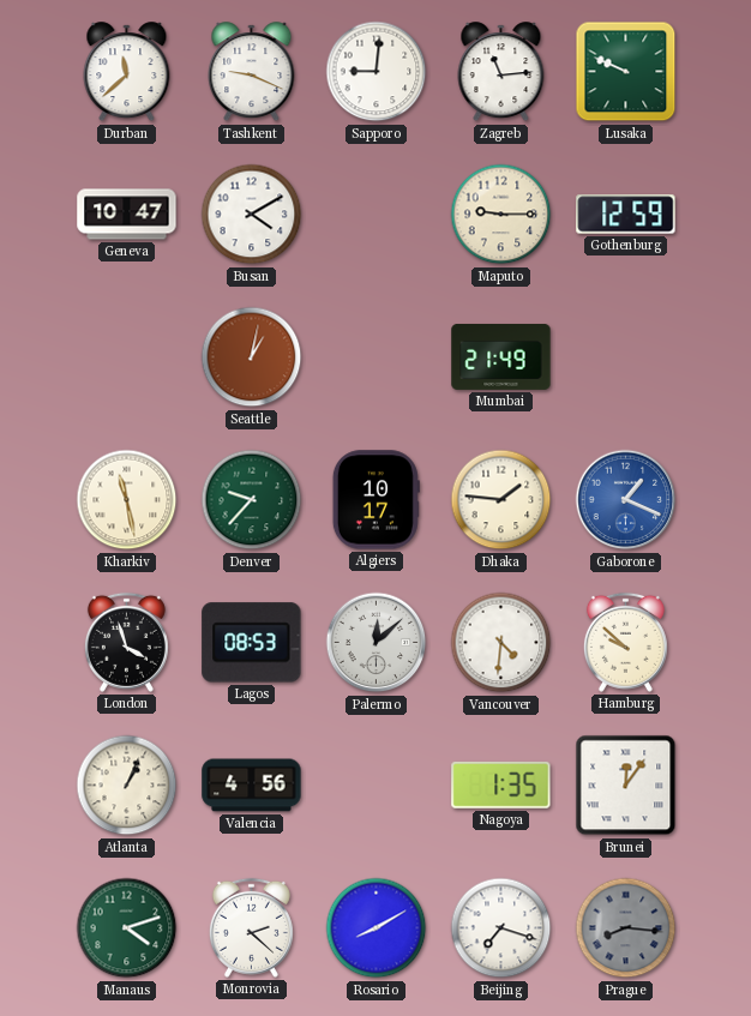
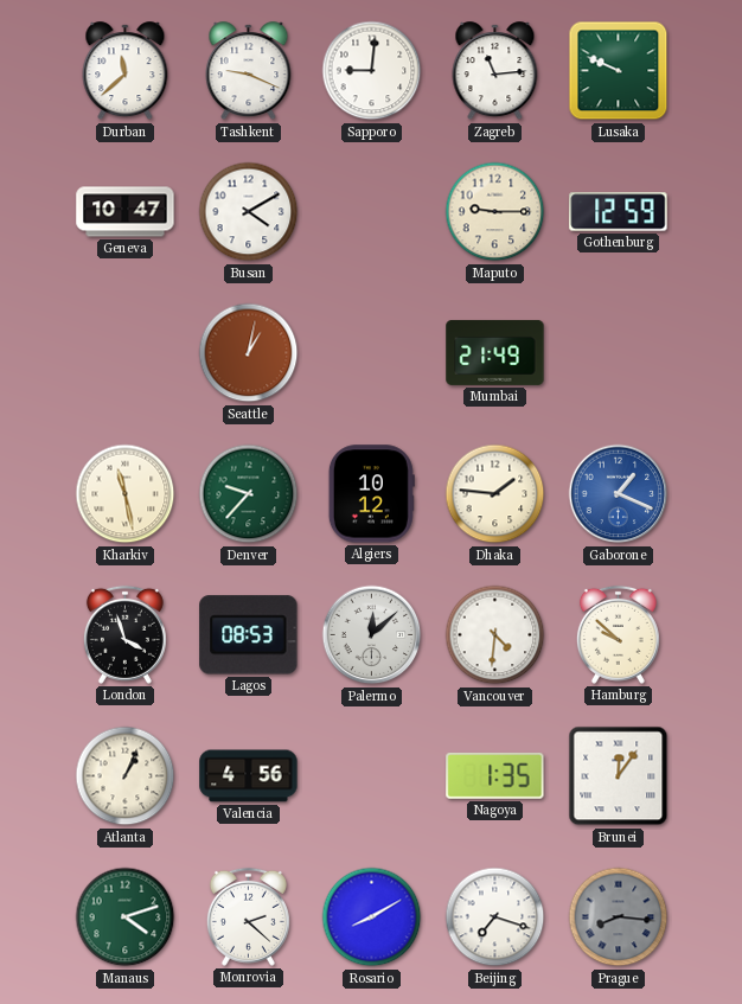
Algiers: 10:17 -> 10:12
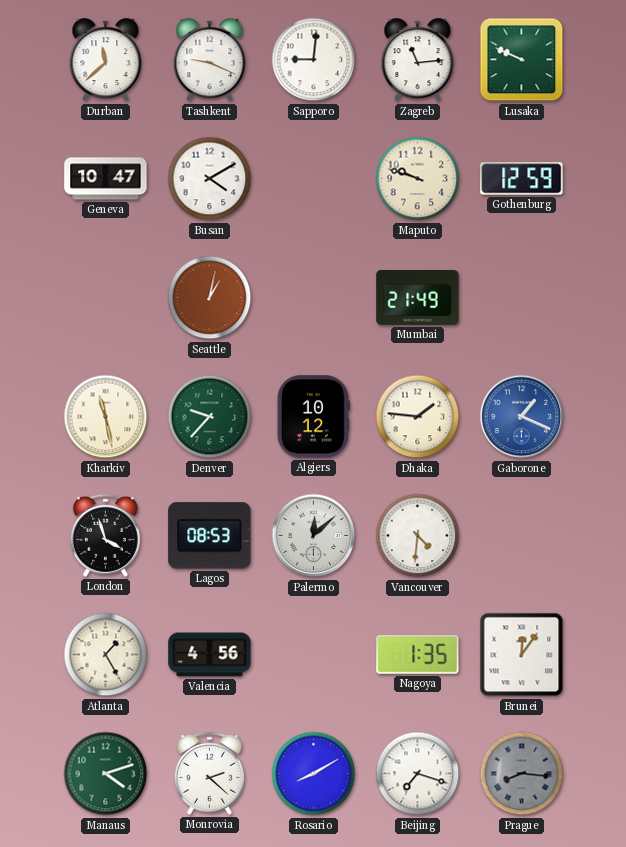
Maputo: 9:15 -> 9:48
Hamburg: 9:52 -> none
Atlanta: 1:04 -> 1:25
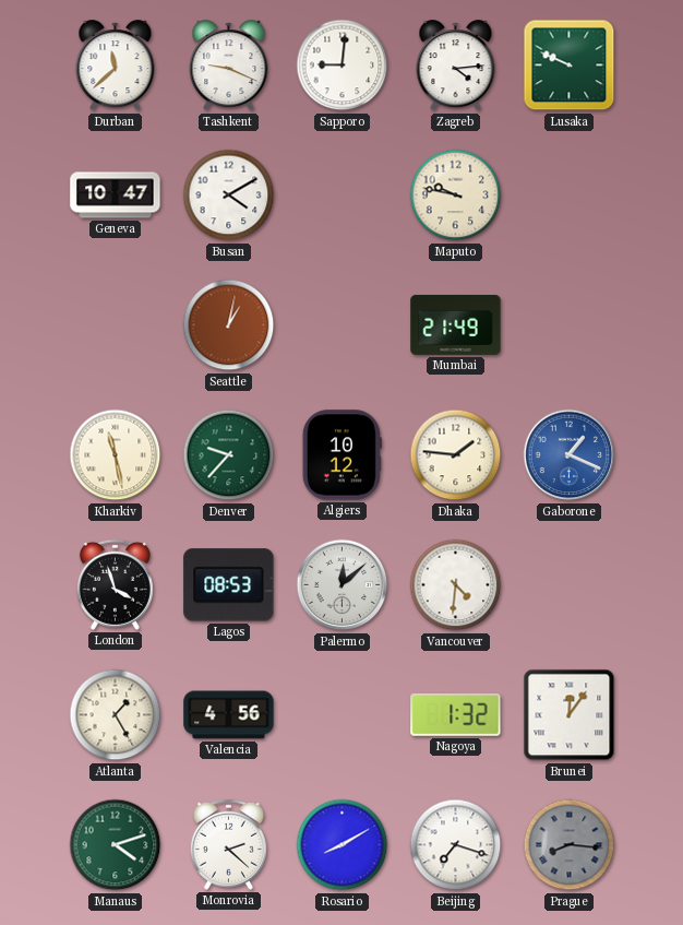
Zagreb: 11:14 -> 4:14
Maputo: 9:48 -> 9:47
Gothenburg: 12:59 -> none
Nagoya: 1:35 -> 1:32
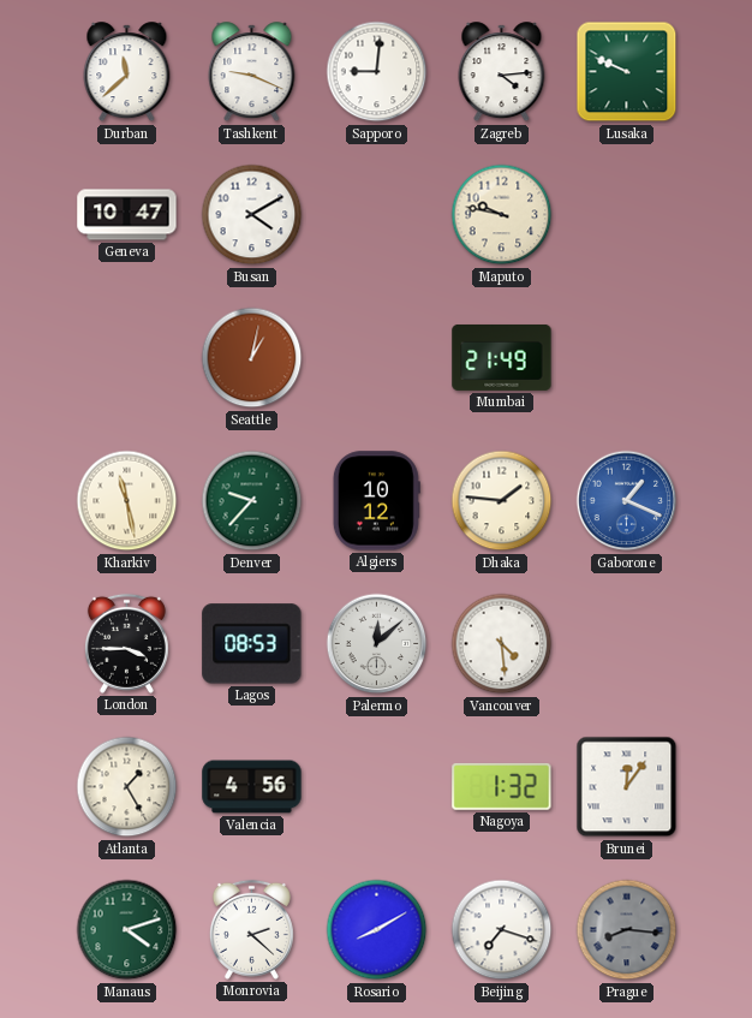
London: 3:57 -> 3:45
Vancouver: 4:31 -> 4:29
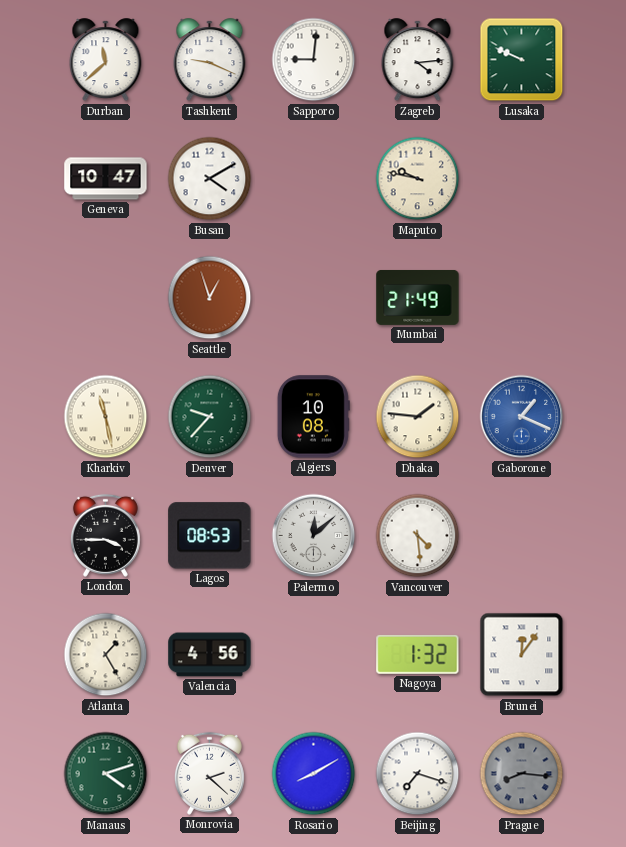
Seattle: 1:02 -> 12:57
Algiers: 10:12 -> 10:08
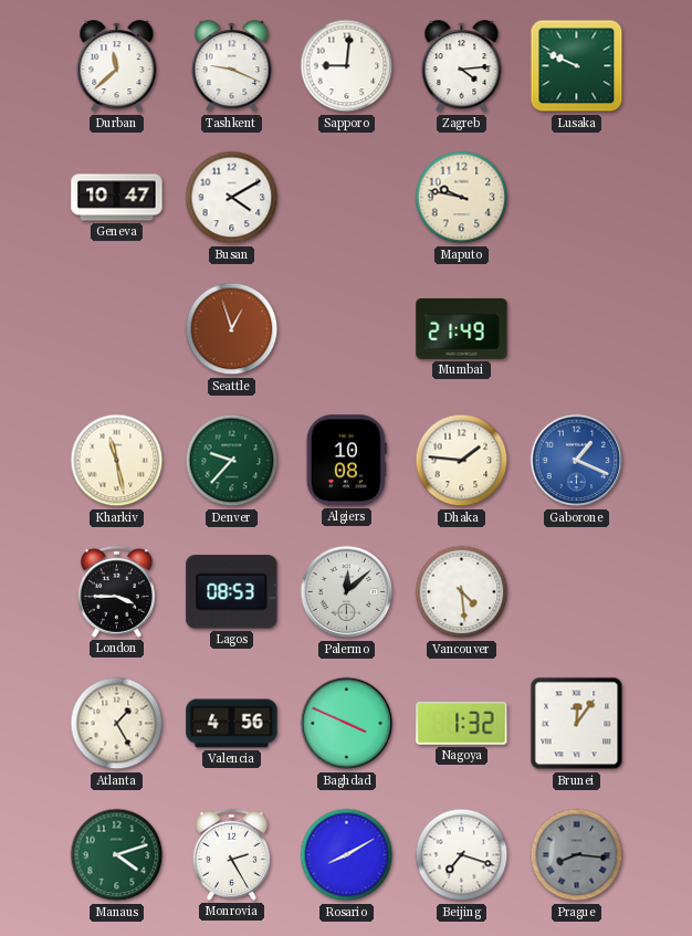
Baghdad: none -> 3:49
Monrovia: 2:22 -> 2:25
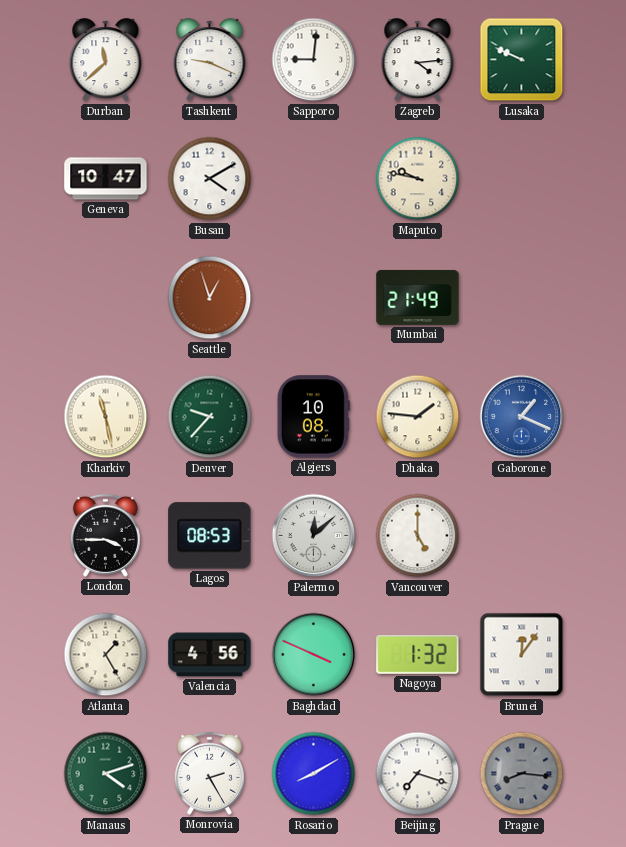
Vancouver: 4:29 -> 5:00
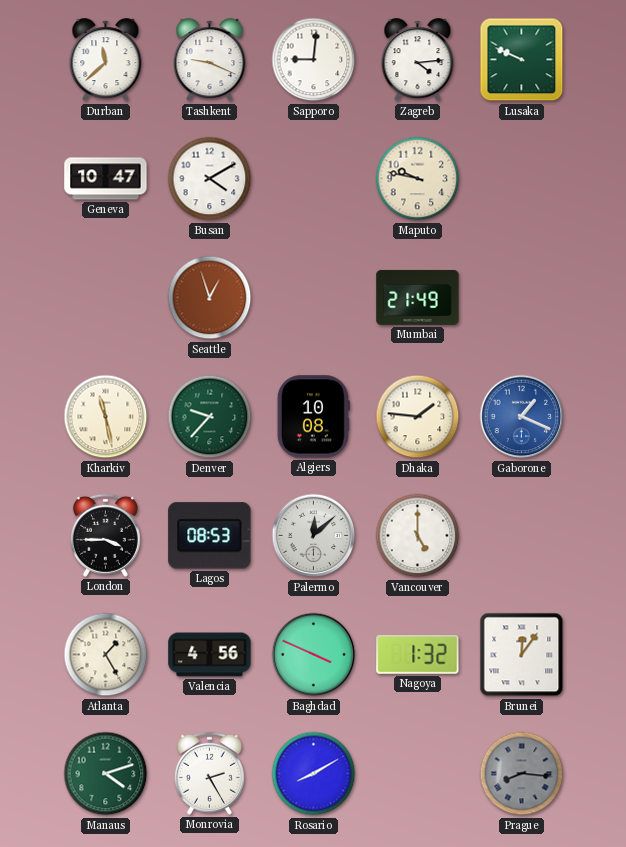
Beijing: 7:18 -> none
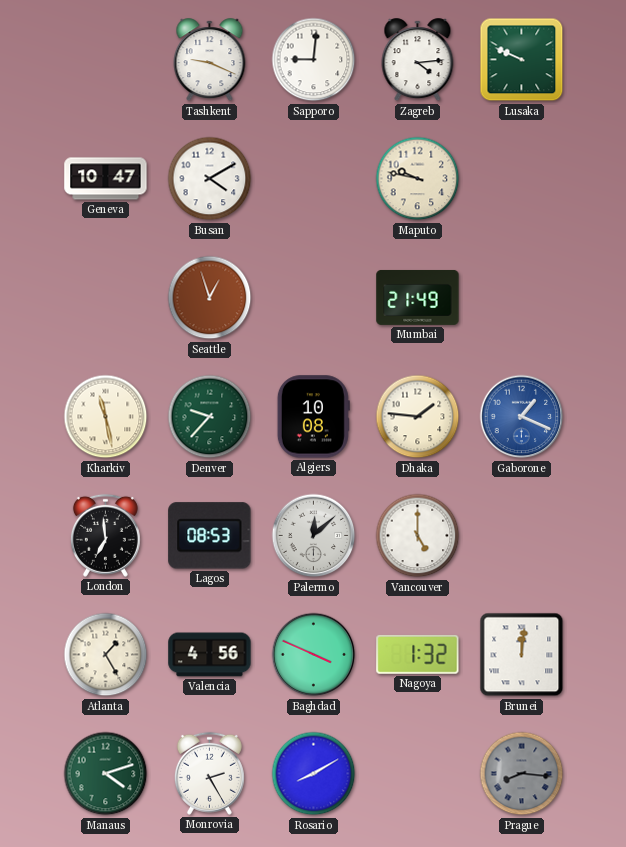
Durban: 11:38 -> none
London: 3:45 -> 6:59
Brunei: 12:06 -> 12:01
